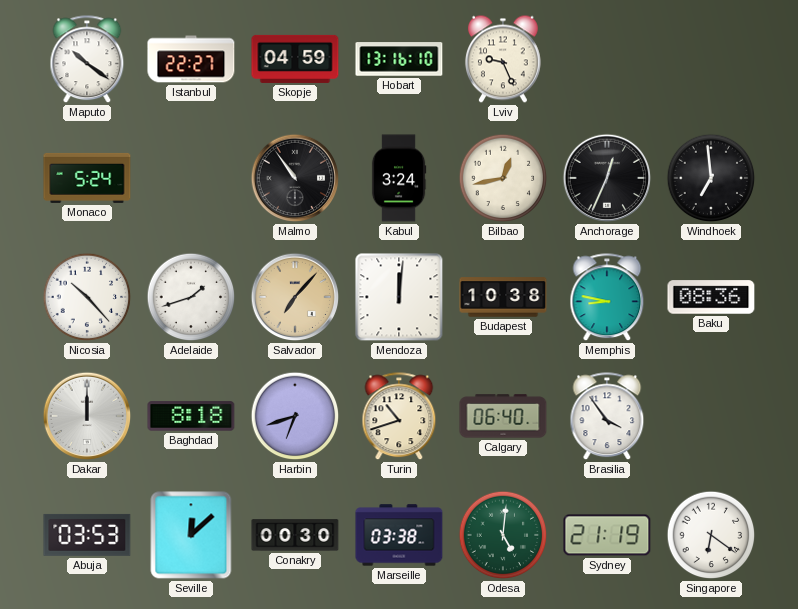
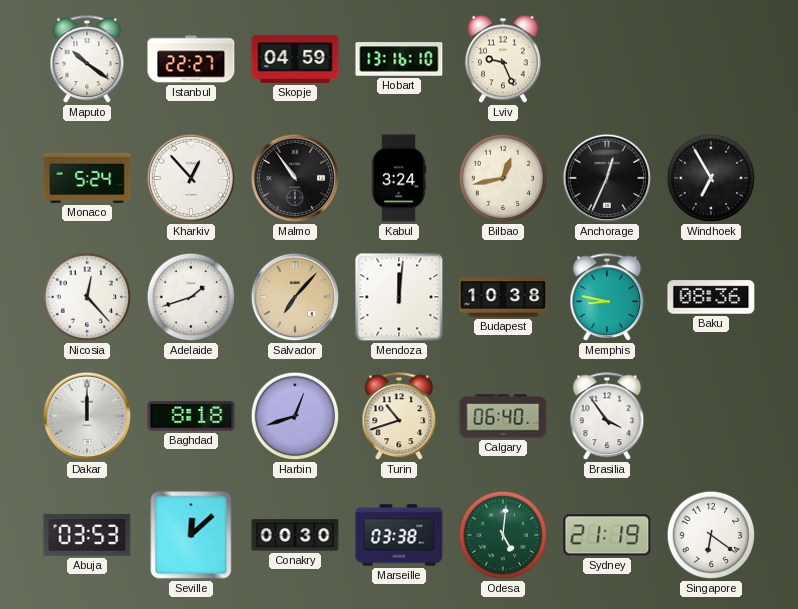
Kharkiv: none -> 12:53
Windhoek: 6:59 -> 6:55
Nicosia: 10:23 -> 12:23
Harbin: 6:42 -> 12:42
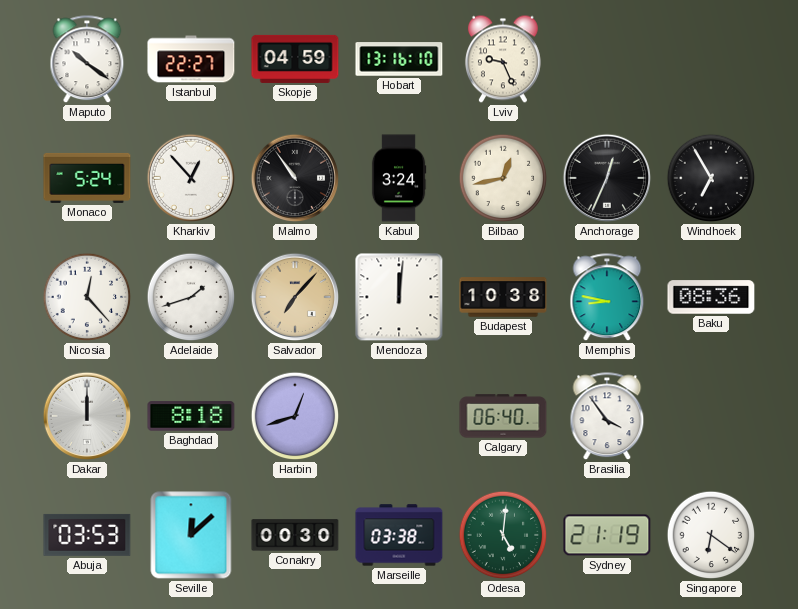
Turin: 10:42 -> none
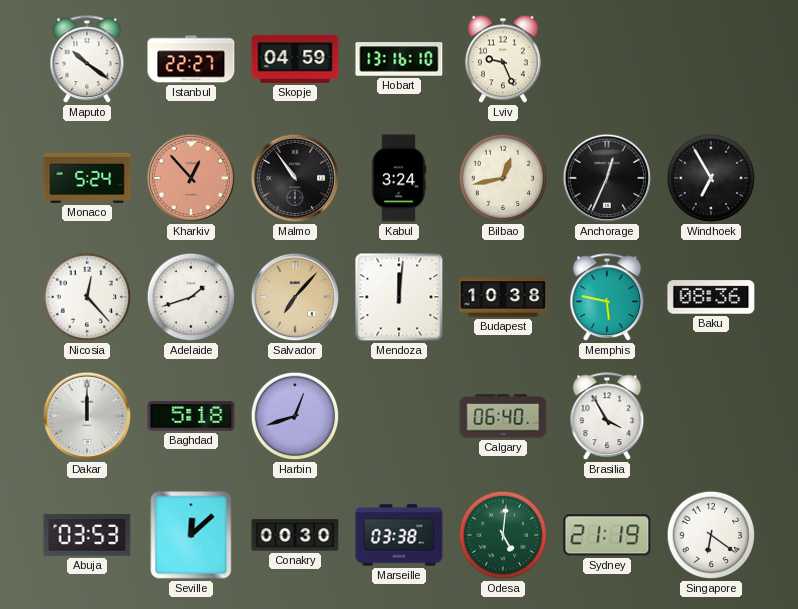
Kharkiv dial: white -> salmon
Memphis: 8:47 -> 5:47
Baghdad: 8:18 -> 5:18
Brasilia: 3:54 -> 3:55
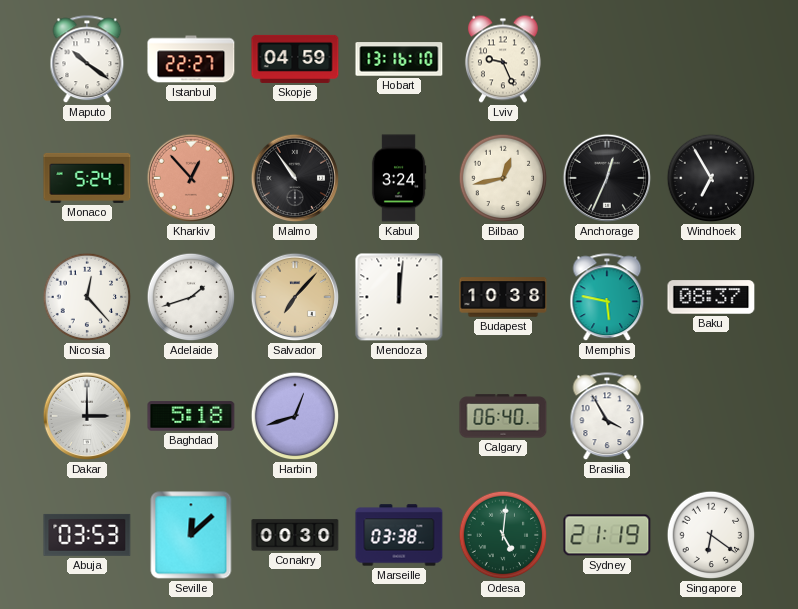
Baku: 08:36 -> 08:37
Dakar: 12:00 -> 3:00
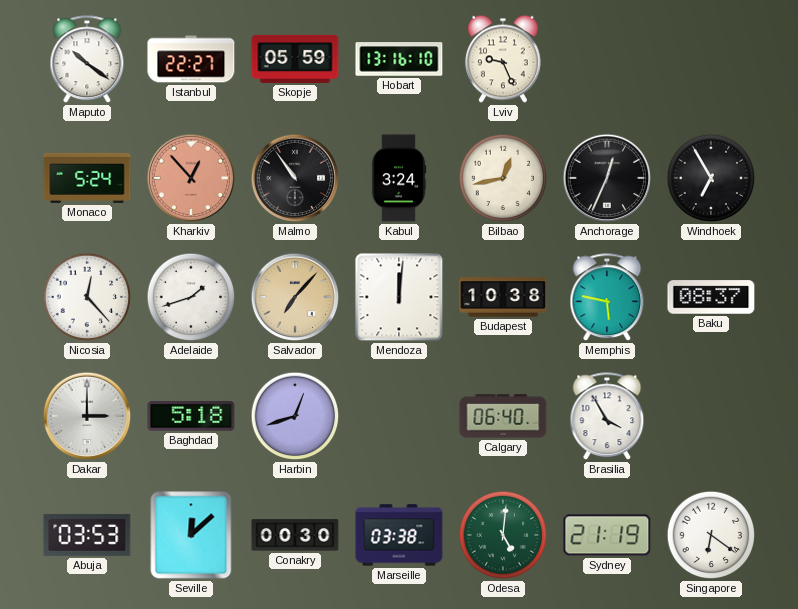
Skopje: 04:59 -> 05:59
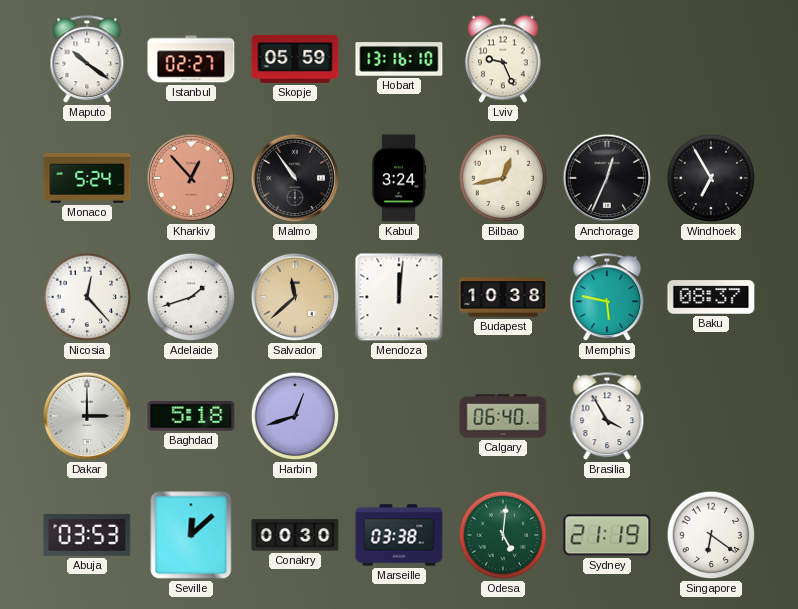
Istanbul: 22:27 -> 02:27
Salvador: 7:07 -> 11:38
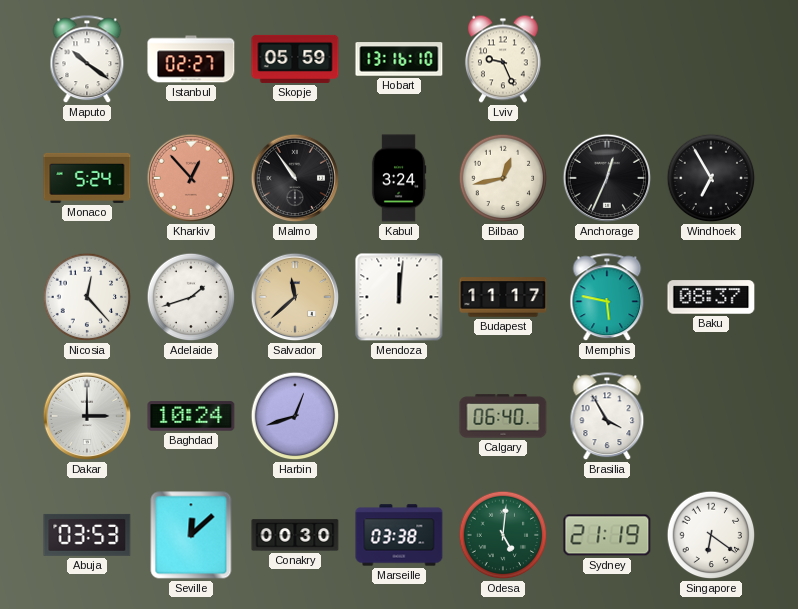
Budapest: 10:38 -> 11:17
Baghdad: 5:18 -> 10:24
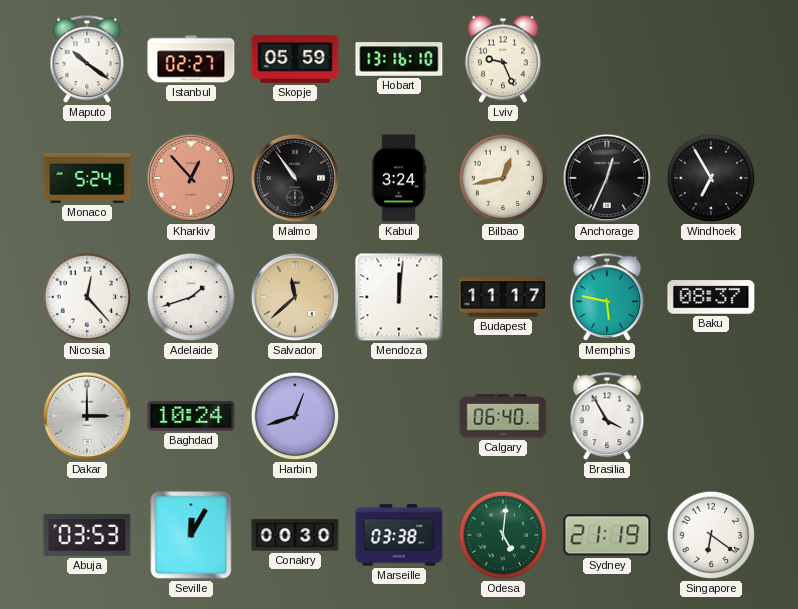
Seville: 12:08 -> 12:05
